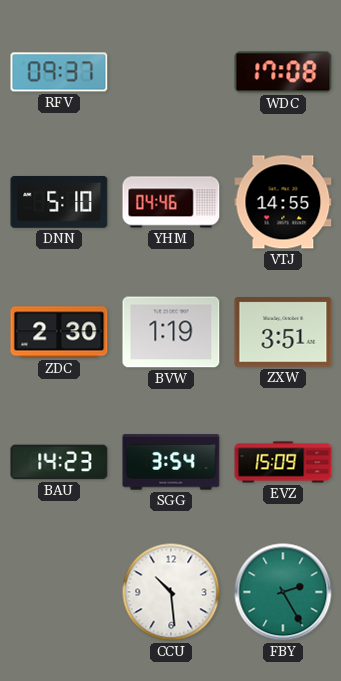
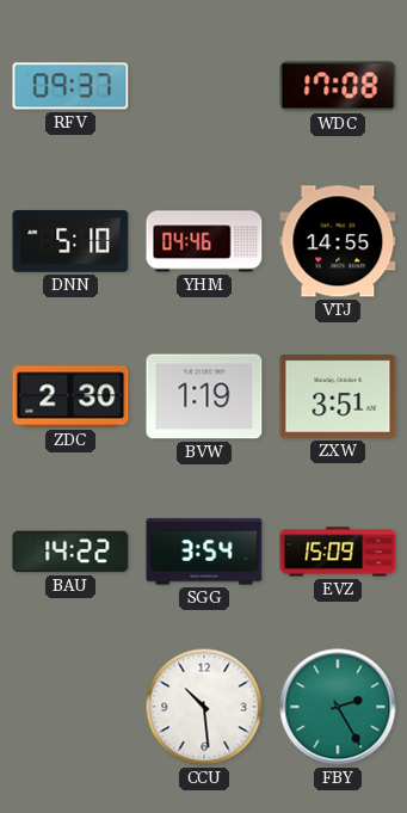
BAU: 14:23 -> 14:22
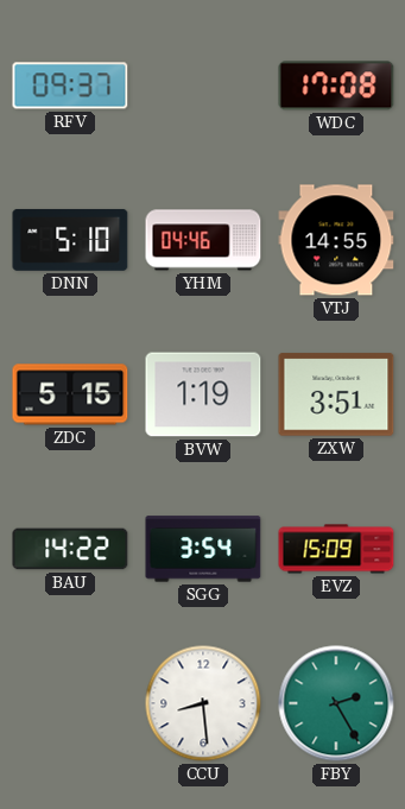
ZDC: 2:30 -> 5:15
CCU: 10:29 -> 8:29
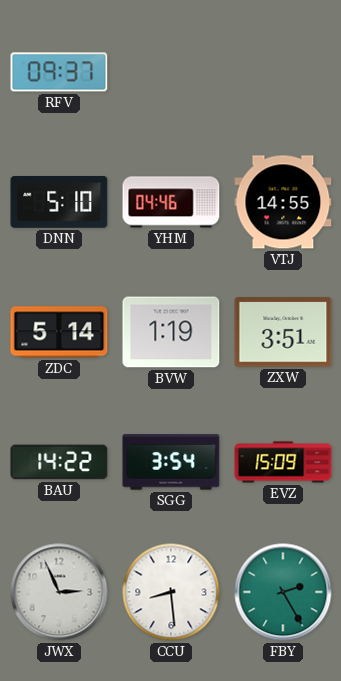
WDC: 17:08 -> none
ZDC: 5:15 -> 5:14
JWX: none -> 2:56
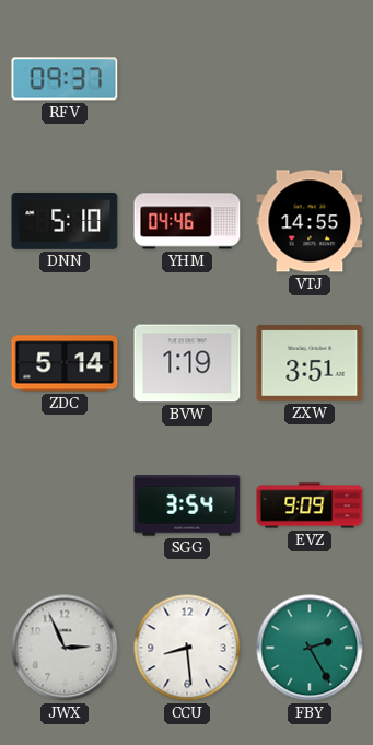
BAU: 14:22 -> none
EVZ: 15:09 -> 9:09
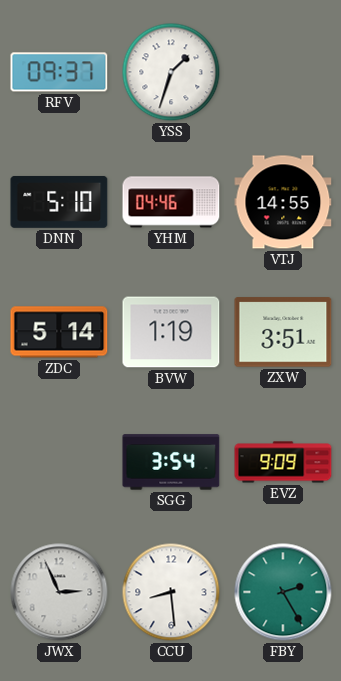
YSS: none -> 1:33
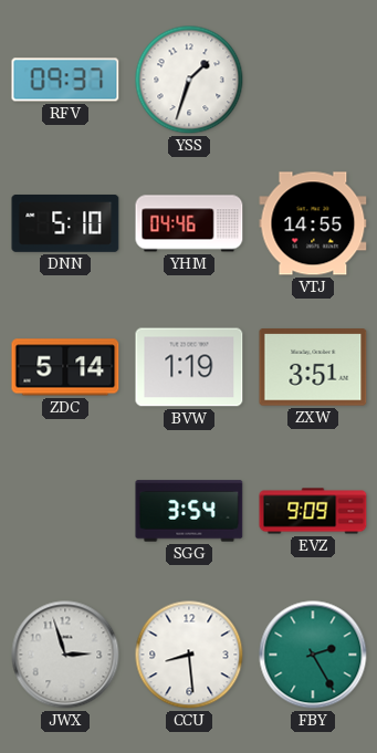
JWX: 2:56 -> 2:57
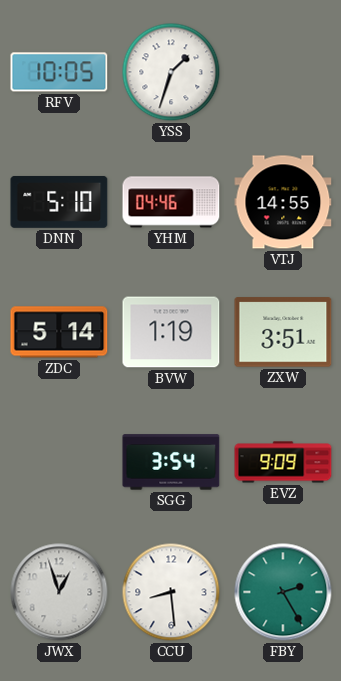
RFV: 09:37 -> 10:05
JWX: 2:57 -> 12:57
